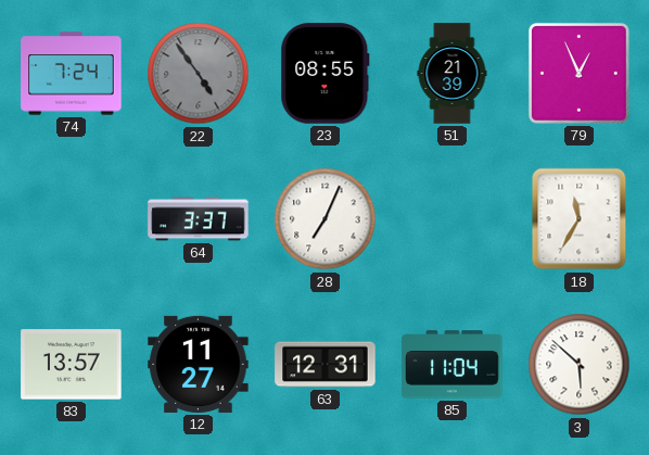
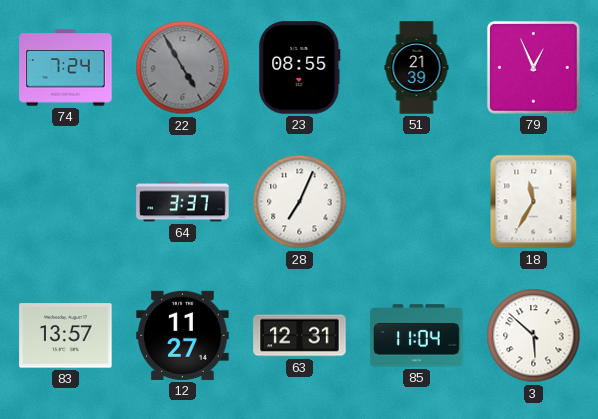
22: 4:54 -> 4:55
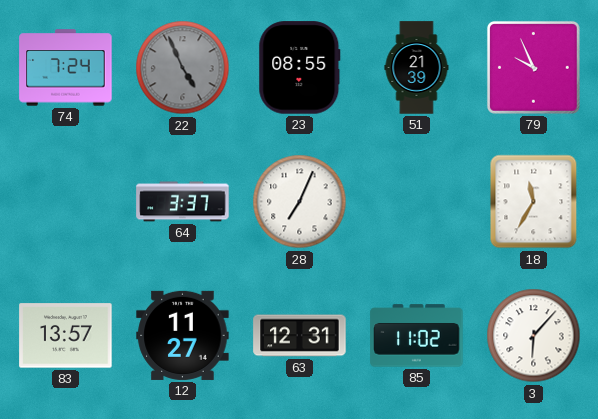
22: 4:55 -> 4:56
79: 12:56 -> 9:56
85: 11:04 -> 11:02
3: 5:52 -> 6:07
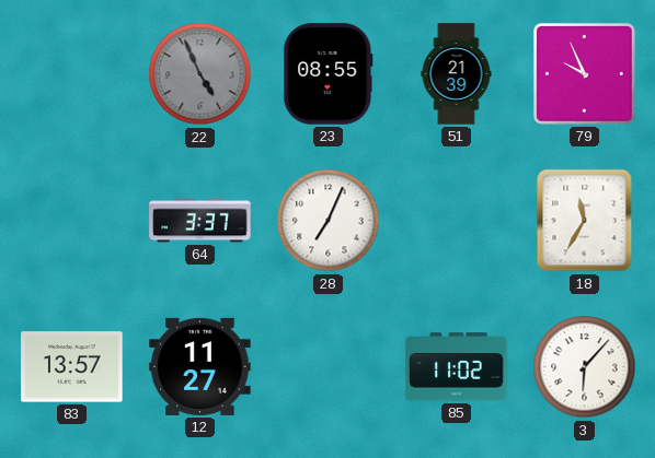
74: 7:24 -> none
63: 12:31 -> none
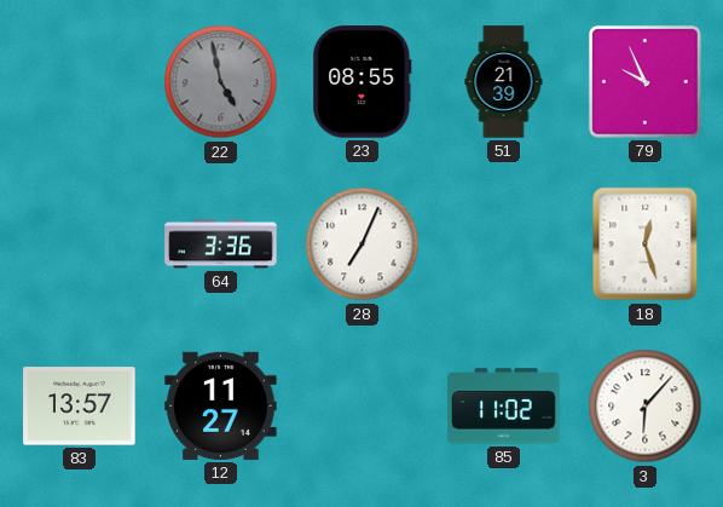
22: 4:56 -> 4:58
64: 3:37 -> 3:36
18: 11:35 -> 12:27
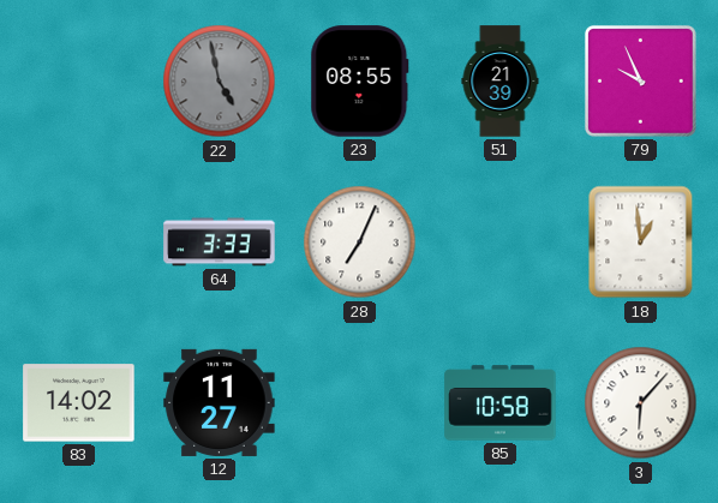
64: 3:36 -> 3:33
18: 12:27 -> 12:59
83: 13:57 -> 14:02
85: 11:02 -> 10:58
